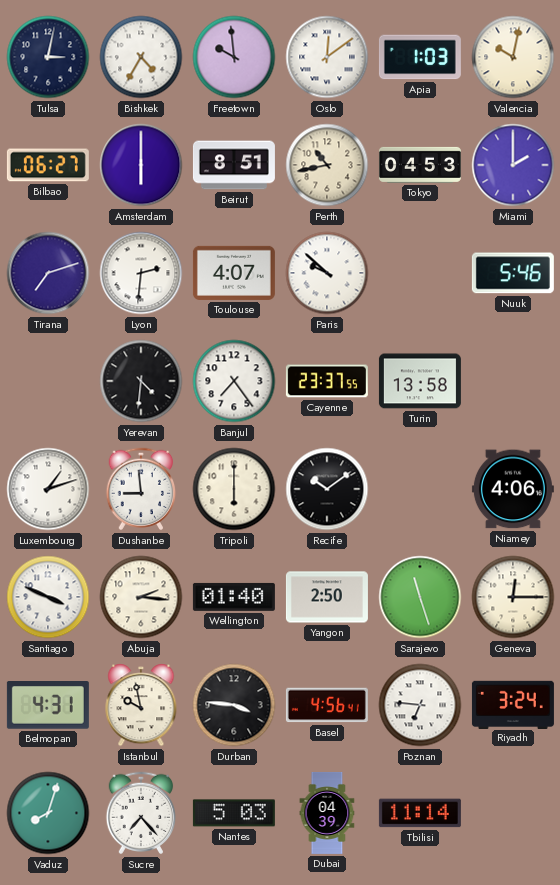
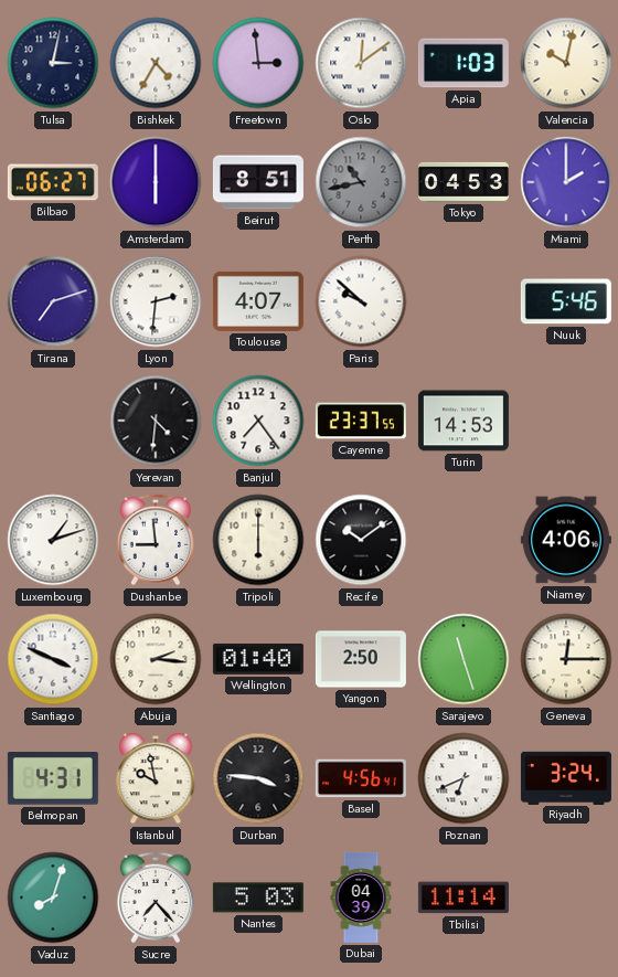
Freetown: 9:59 -> 2:59
Perth dial: cream -> grey
Turin: 13:58 -> 14:53
Poznan: 6:46 -> 6:41
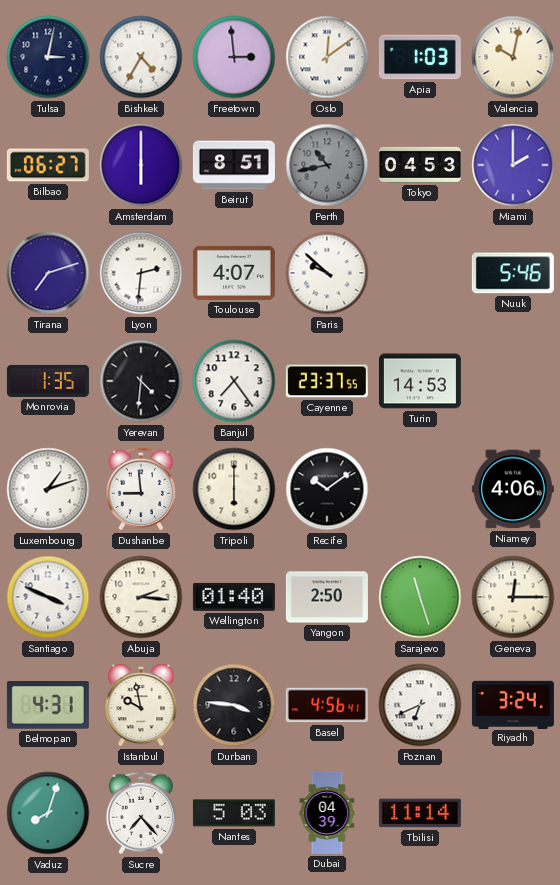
Monrovia: none -> 1:35
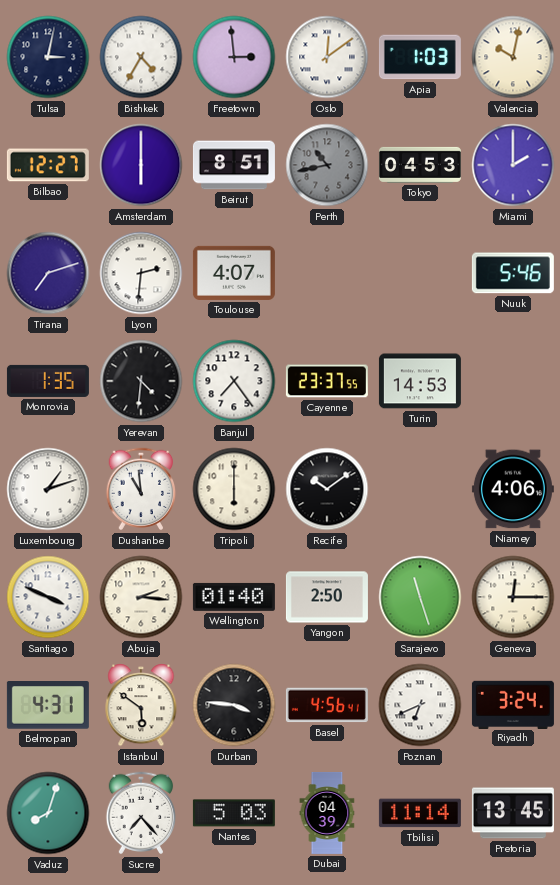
Bilbao: 06:27 -> 12:27
Paris: 9:52 -> none
Dushanbe: 8:59 -> 10:59
Istanbul: 9:58 -> 5:51
Pretoria: none -> 13:45
